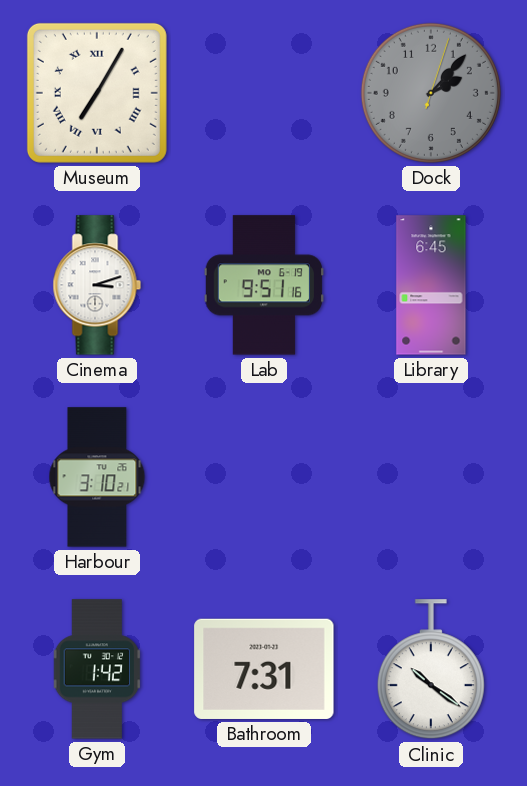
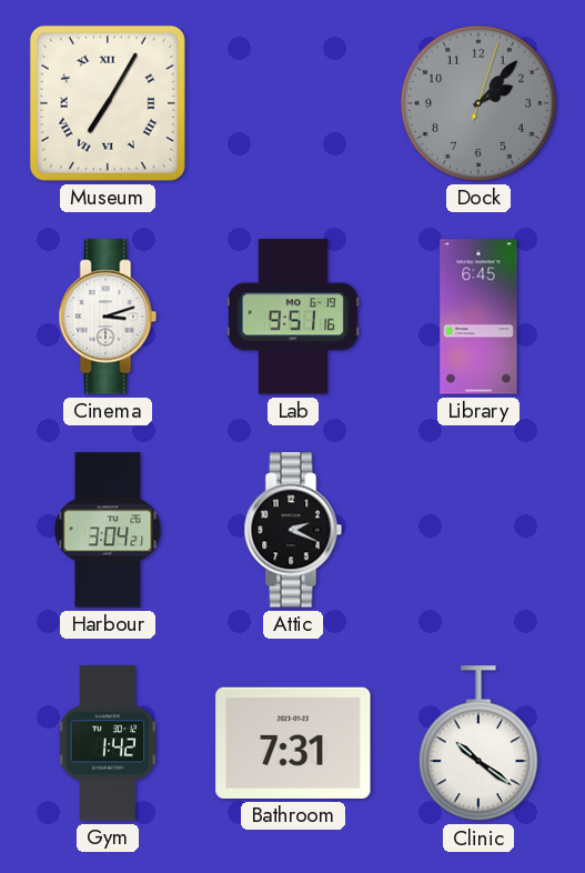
Harbour: 3:10 -> 3:04
Attic: none -> 2:19
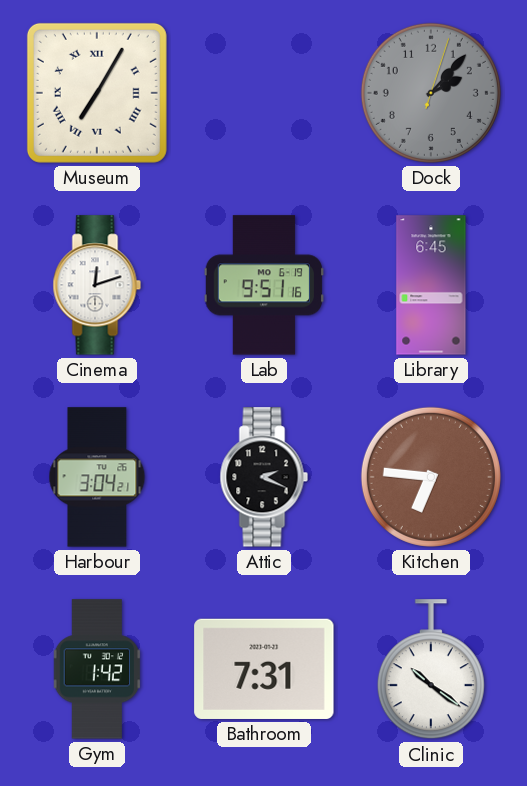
Cinema: 3:12 -> 12:12
Kitchen: none -> 6:46
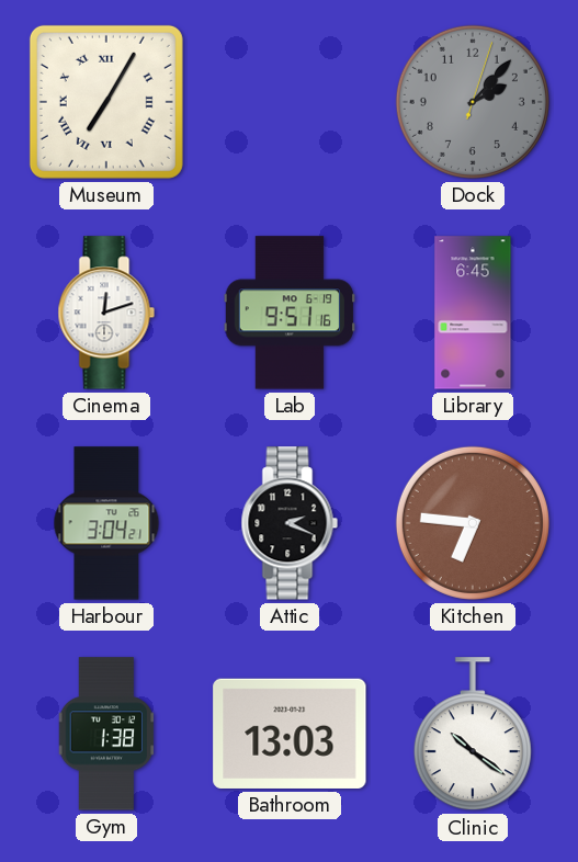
Gym: 1:42 -> 1:38
Bathroom: 7:31 -> 13:03
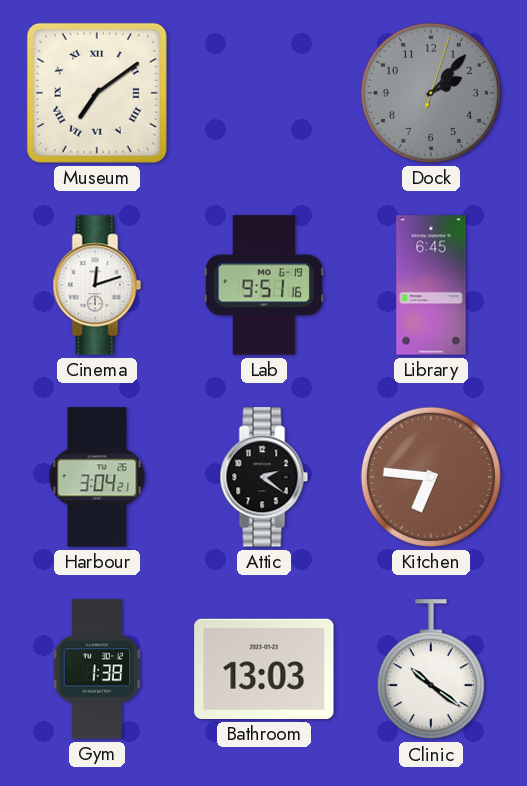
Museum: 7:05 -> 7:09
Attic: 2:19 -> 2:21
